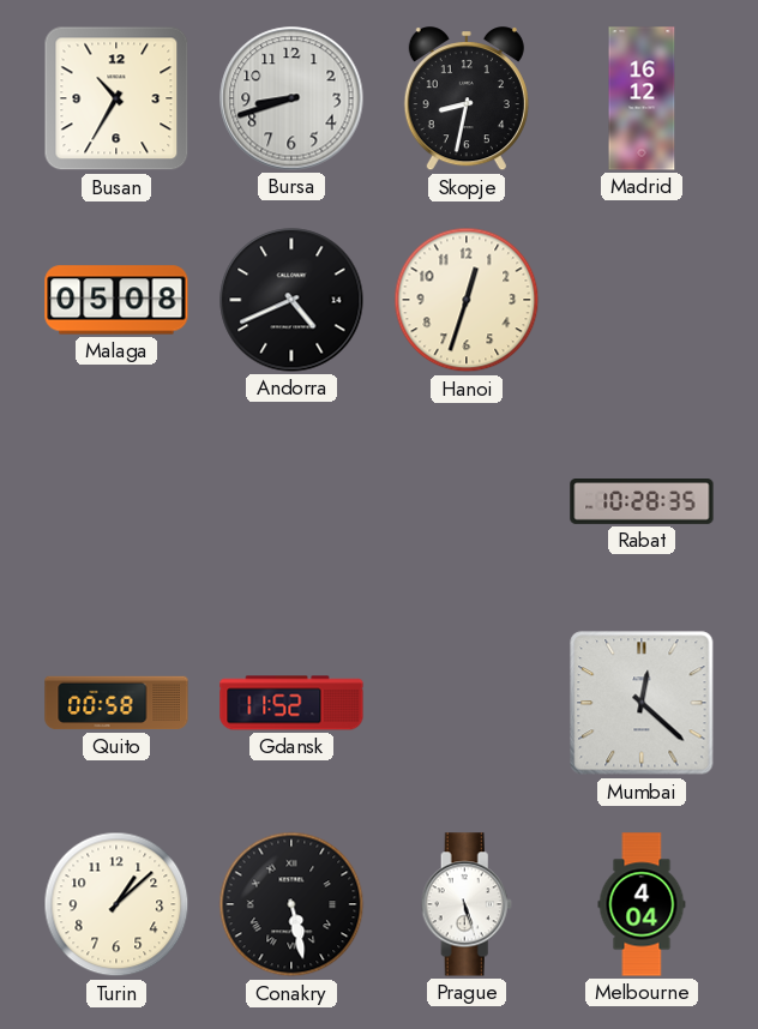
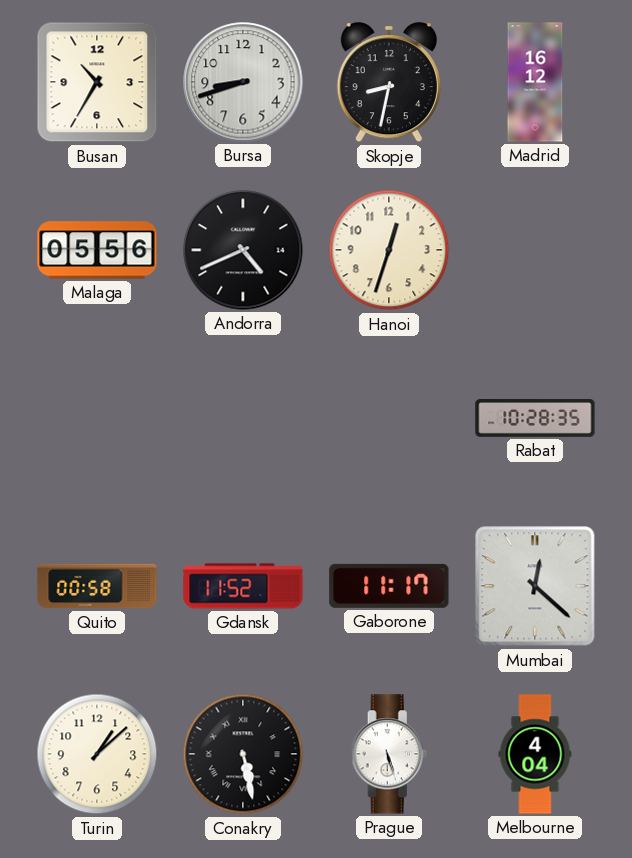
Malaga: 05:08 -> 05:56
Gaborone: none -> 11:17
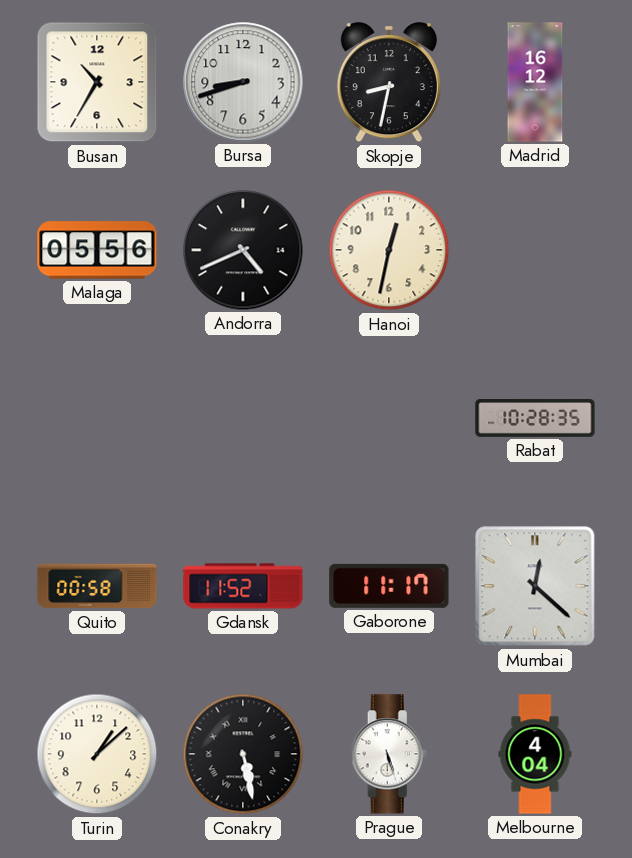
Hanoi: 12:33 -> 12:32
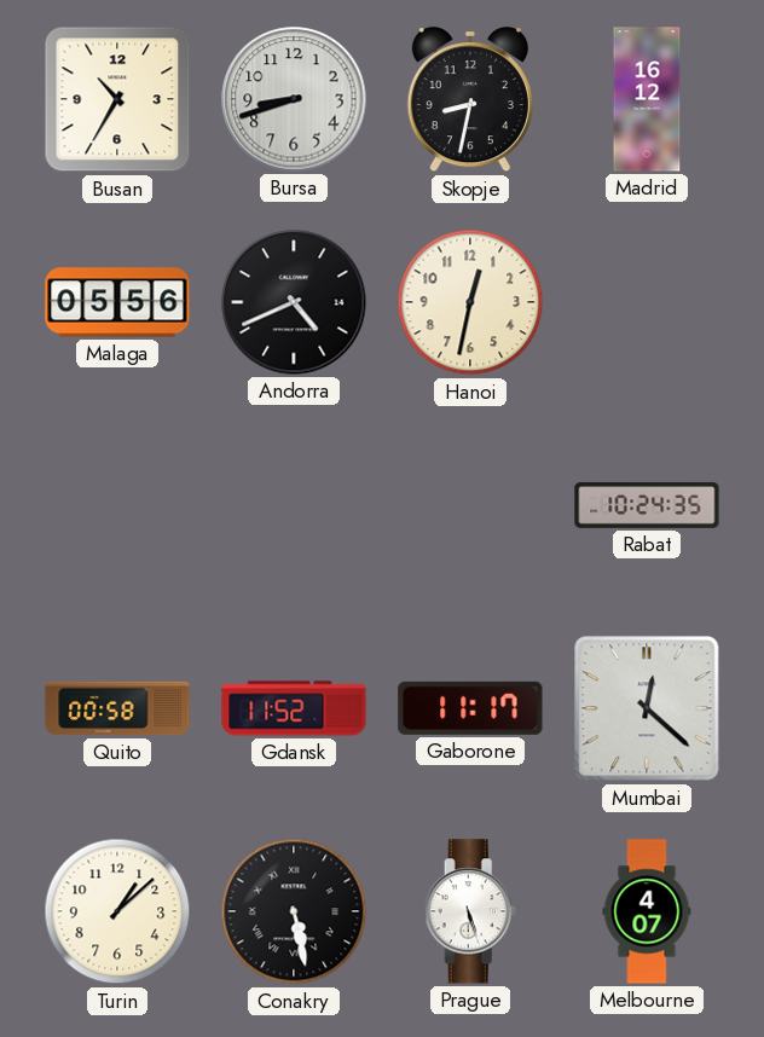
Rabat: 10:28 -> 10:24
Melbourne: 4:04 -> 4:07
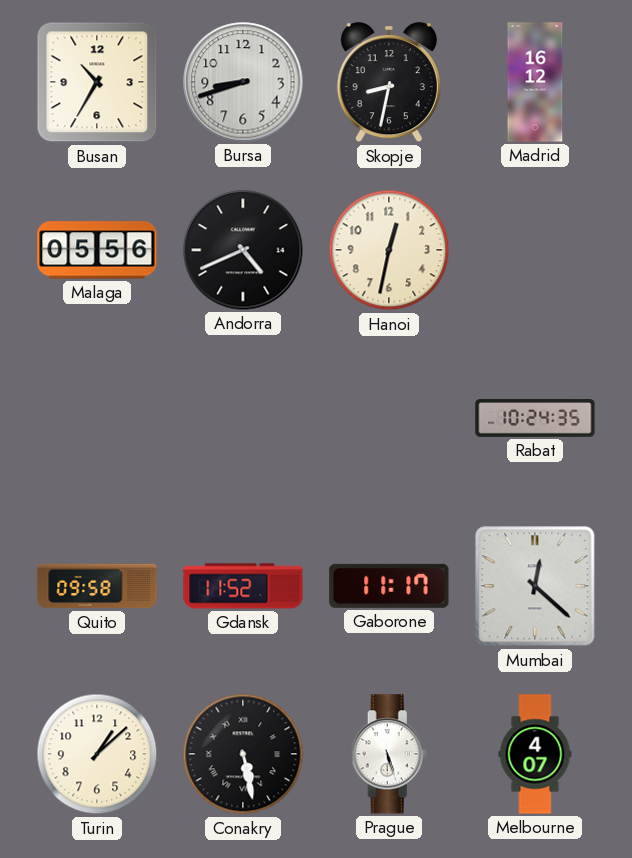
Quito: 00:58 -> 09:58
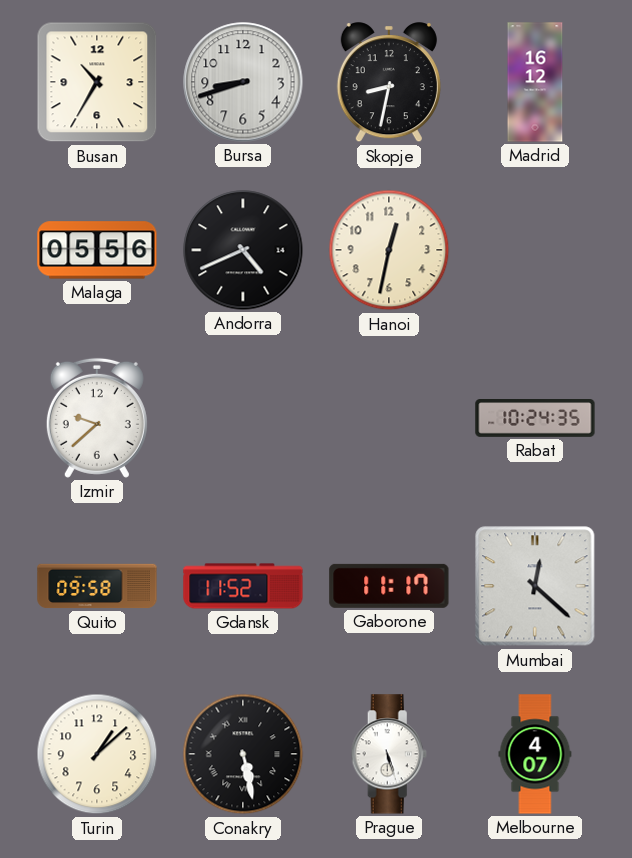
Izmir: none -> 9:38
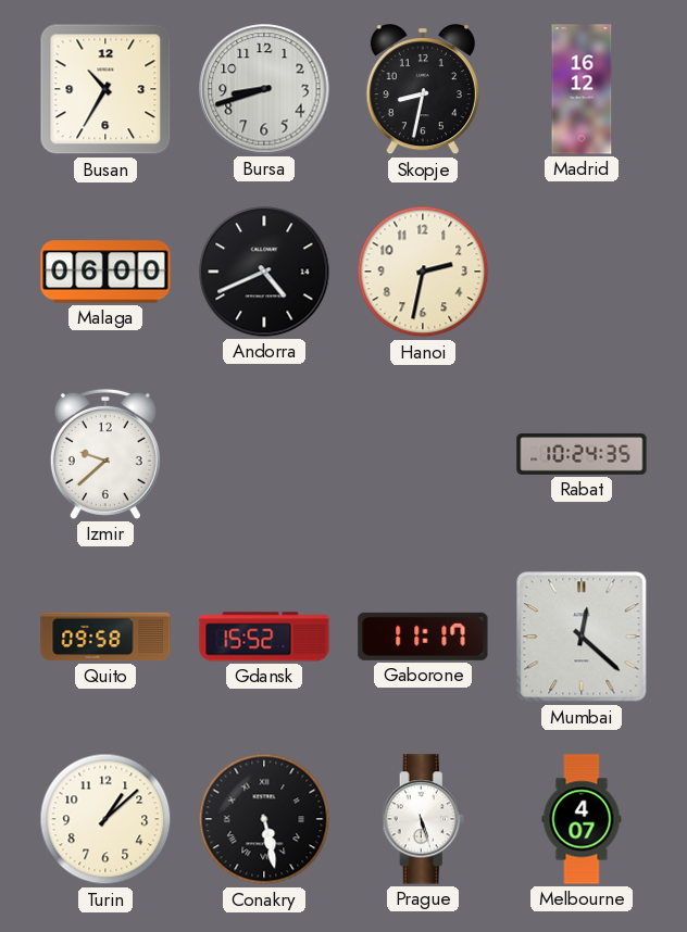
Malaga: 05:56 -> 06:00
Hanoi: 12:32 -> 2:32
Gdansk: 11:52 -> 15:52
